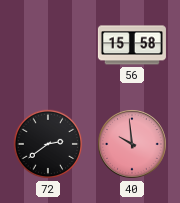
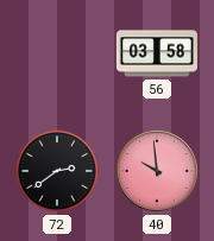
56: 15:58 -> 03:58
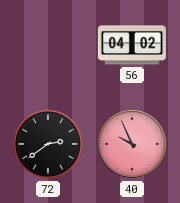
56: 03:58 -> 04:02
40: 9:59 -> 9:56
